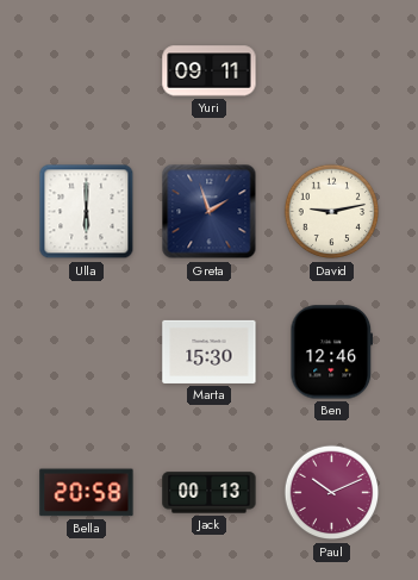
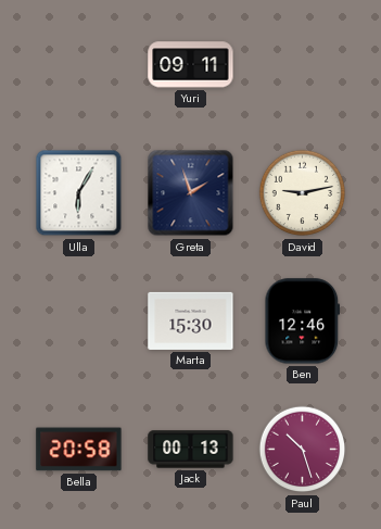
Ulla: 6:00 -> 6:05
Paul: 10:11 -> 10:27
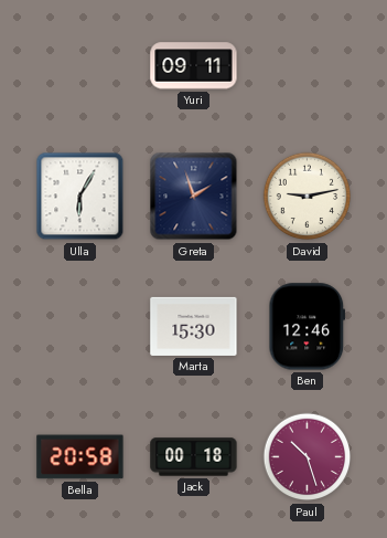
Jack: 00:13 -> 00:18
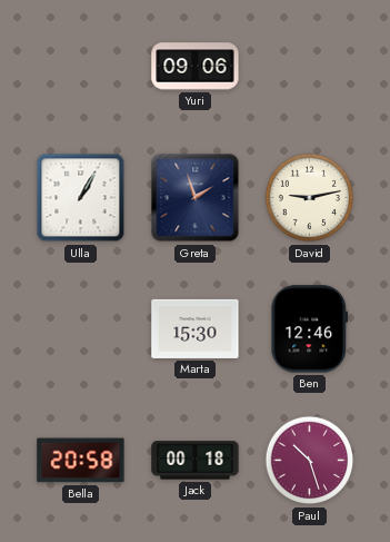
Yuri: 09:11 -> 09:06
Ulla: 6:05 -> 1:05
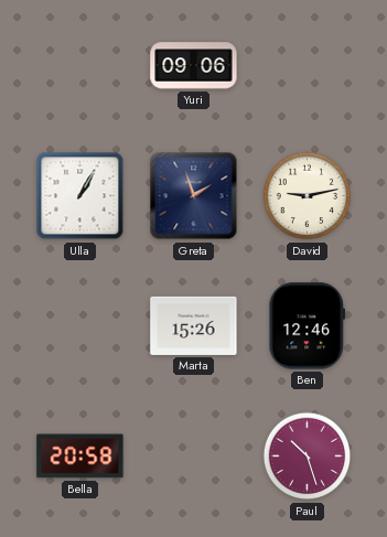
Marta: 15:30 -> 15:26
Jack: 00:18 -> none
